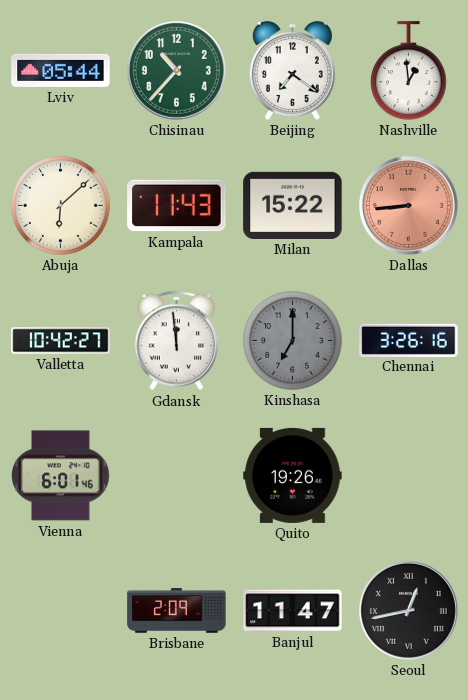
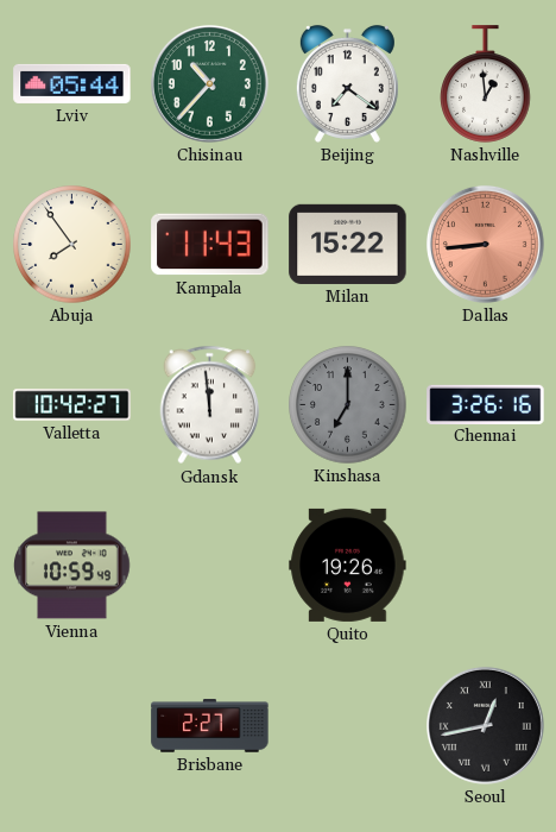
Abuja: 6:08 -> 7:54
Vienna: 6:01 -> 10:59
Brisbane: 2:09 -> 2:27
Banjul: 11:47 -> none
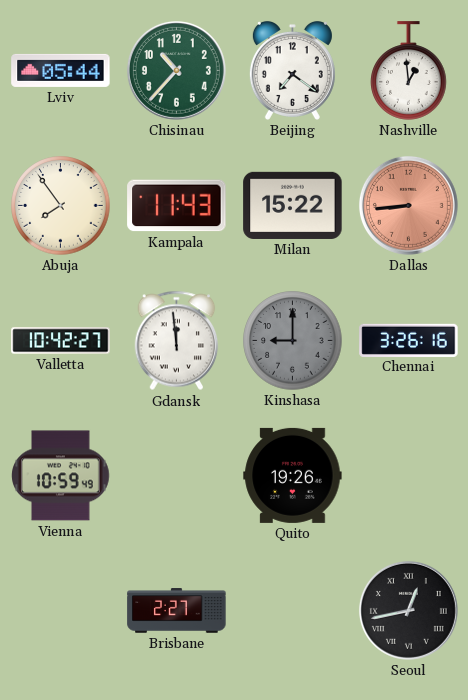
Kinshasa: 7:00 -> 9:00
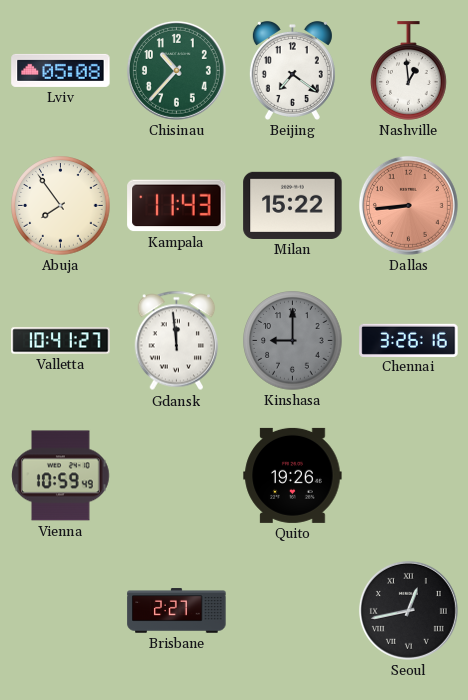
Lviv: 05:44 -> 05:08
Valletta: 10:42 -> 10:41
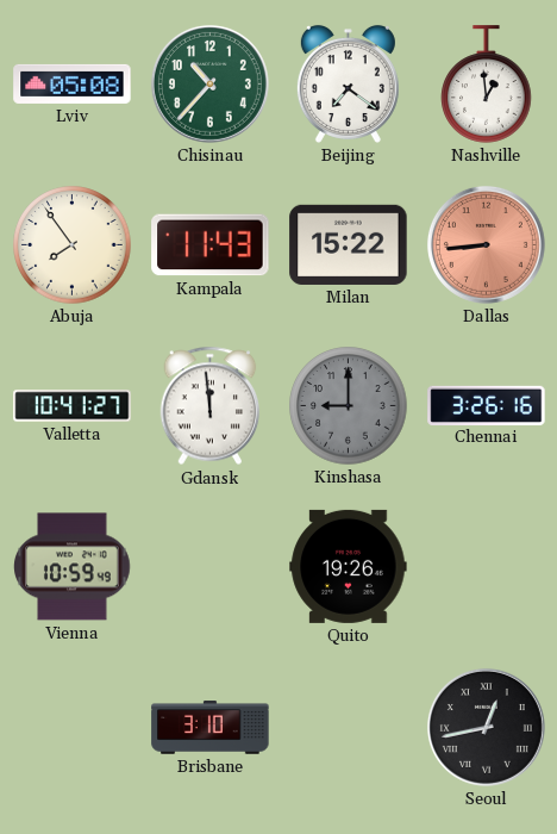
Brisbane: 2:27 -> 3:10
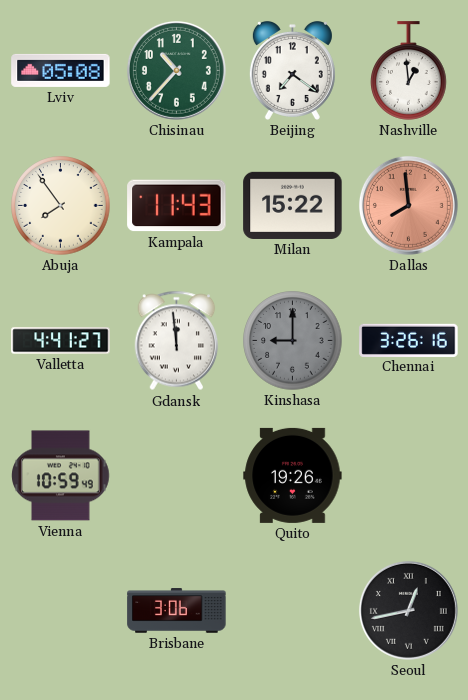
Dallas: 8:44 -> 7:59
Valletta: 10:41 -> 4:41
Brisbane: 3:10 -> 3:06
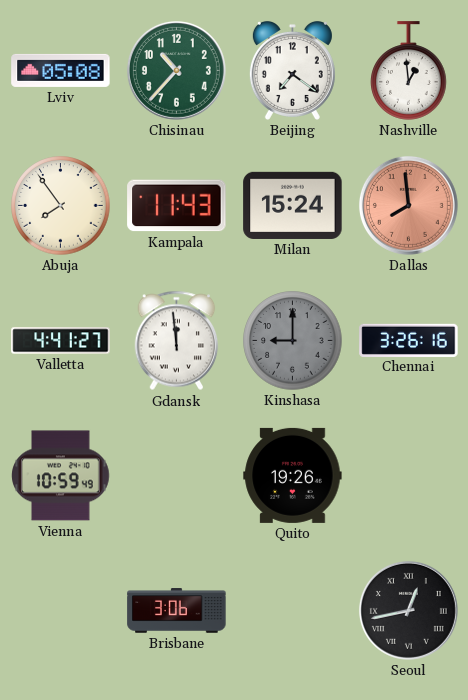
Milan: 15:22 -> 15:24
